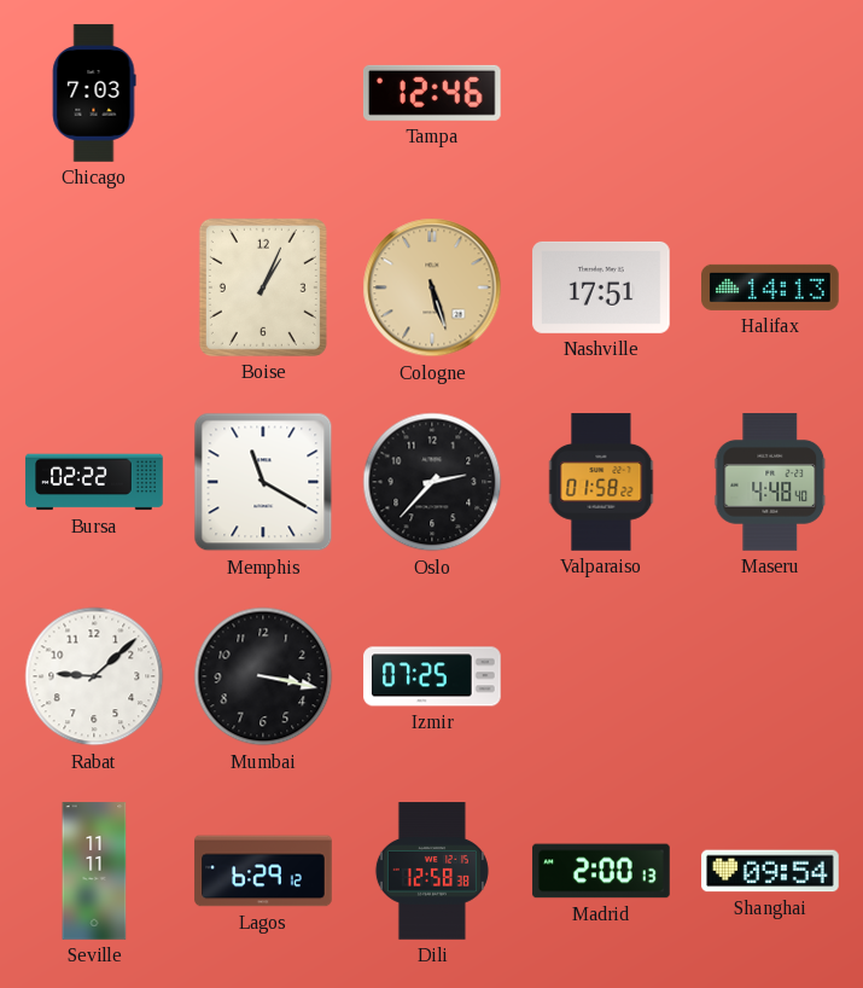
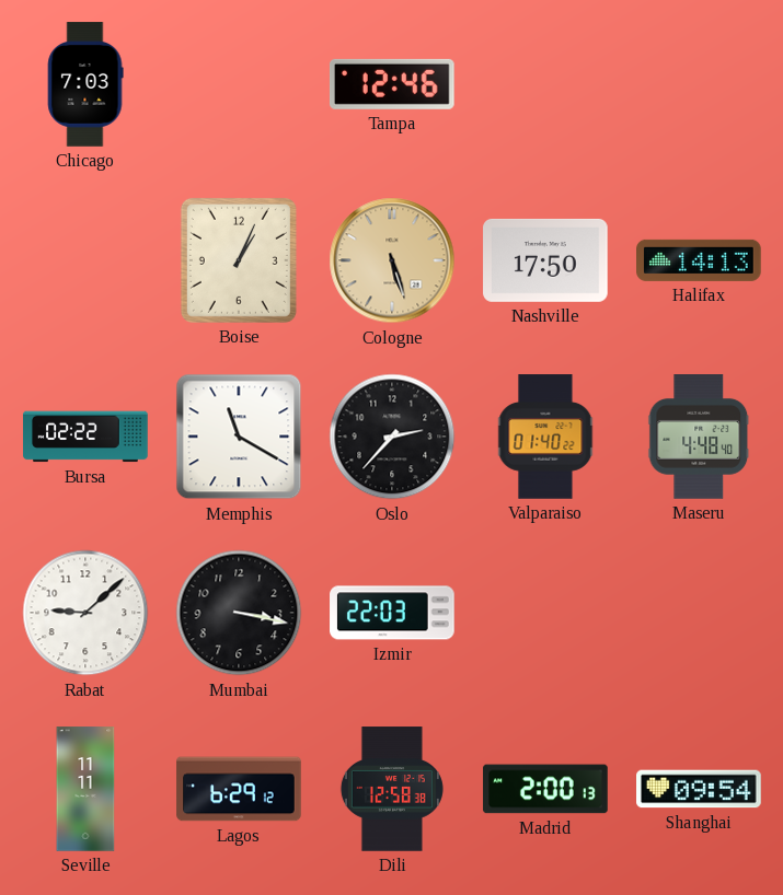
Nashville: 17:51 -> 17:50
Valparaiso: 01:58 -> 01:40
Izmir: 07:25 -> 22:03
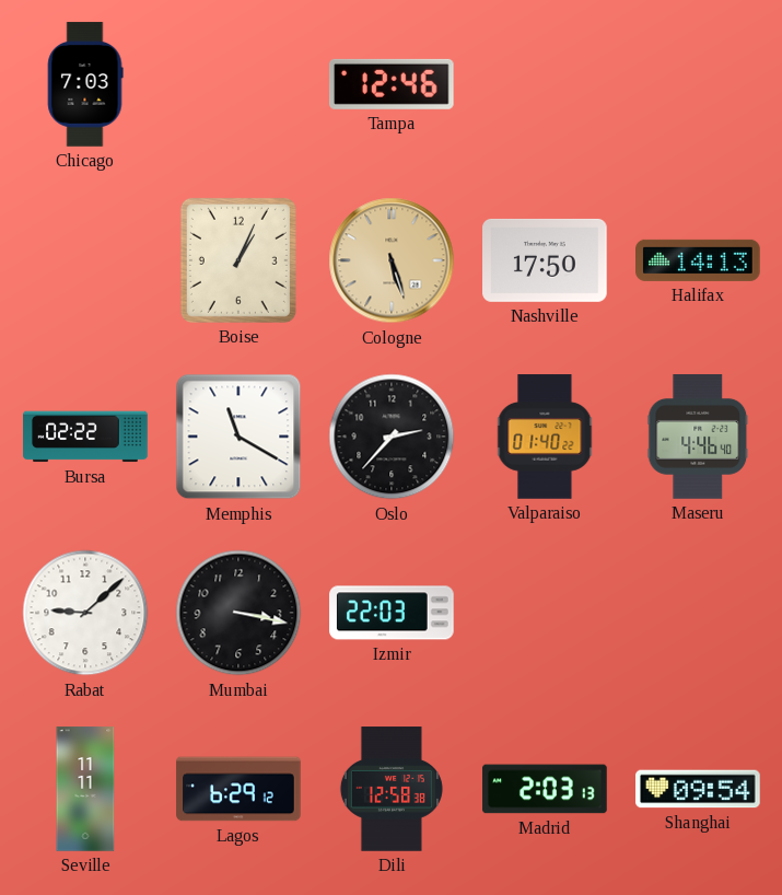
Maseru: 4:48 -> 4:46
Madrid: 2:00 -> 2:03
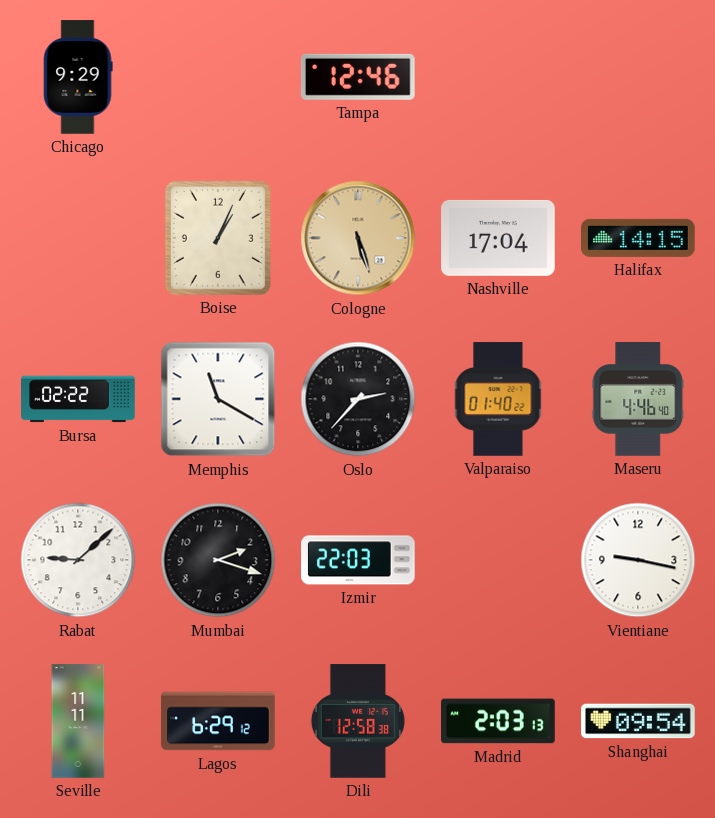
Chicago: 7:03 -> 9:29
Nashville: 17:50 -> 17:04
Halifax: 14:13 -> 14:15
Mumbai: 3:17 -> 2:18
Vientiane: none -> 9:17
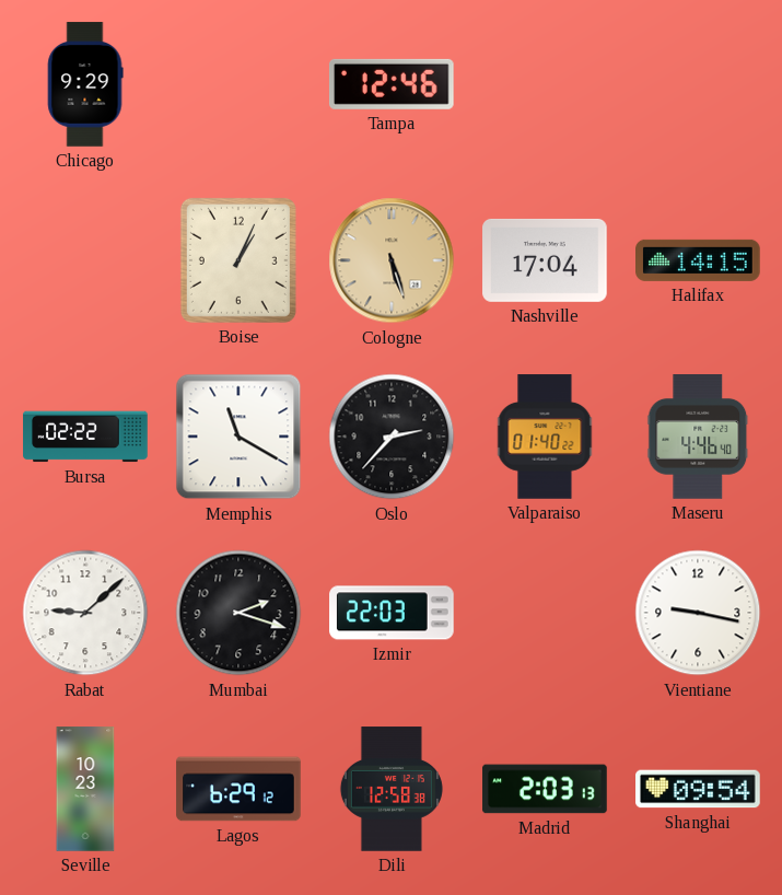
Seville: 11:11 -> 10:23
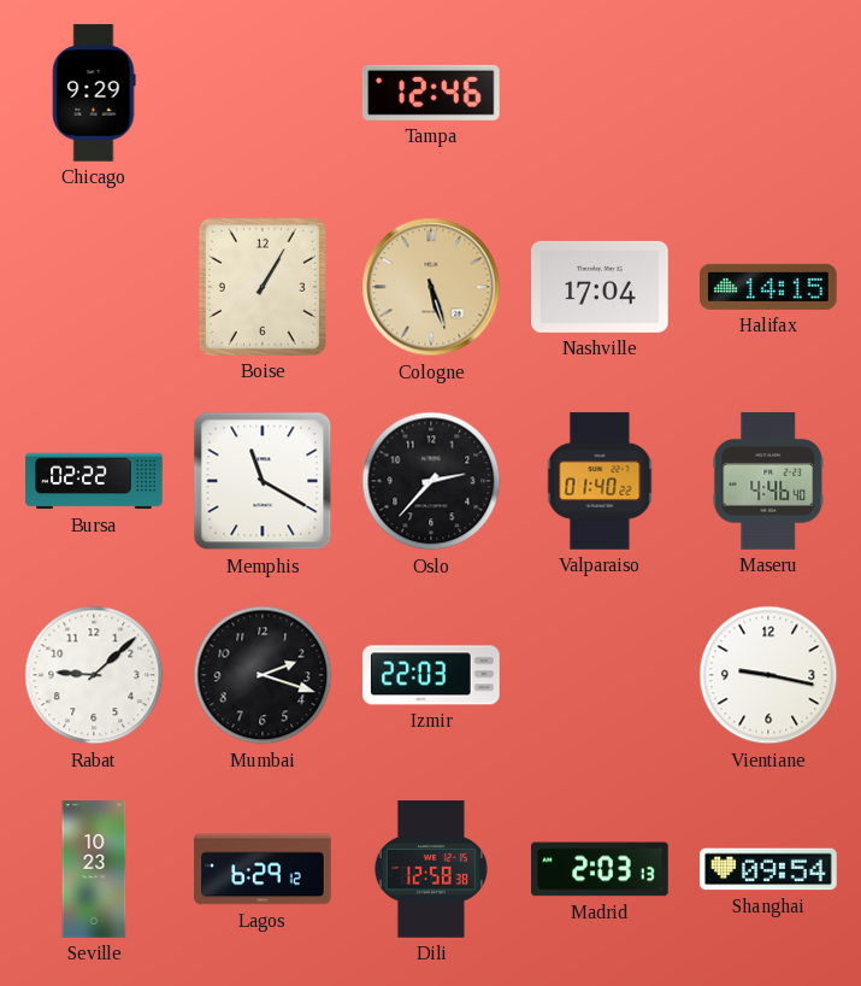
Boise: 1:04 -> 1:05
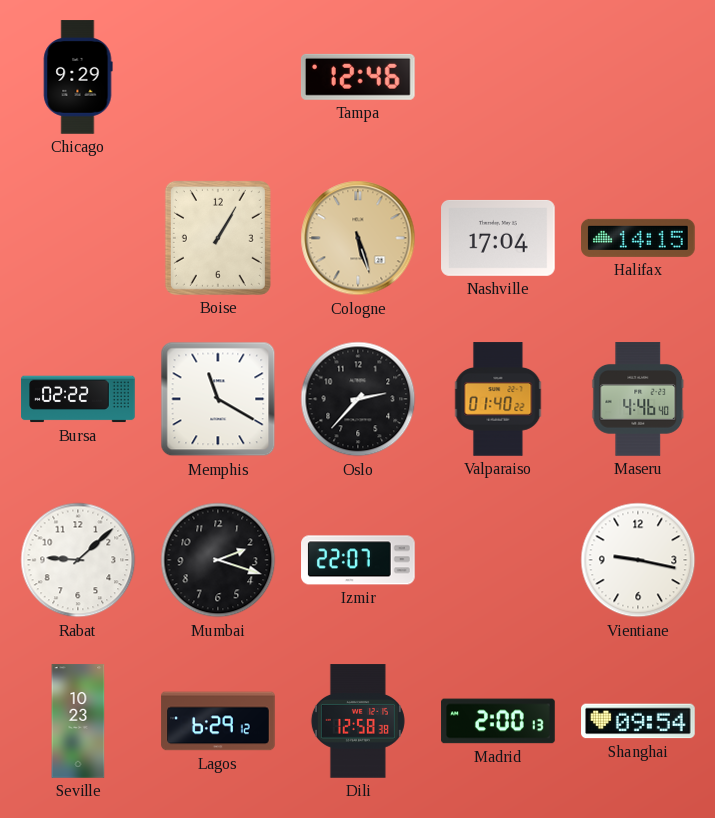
Izmir: 22:03 -> 22:07
Madrid: 2:03 -> 2:00
